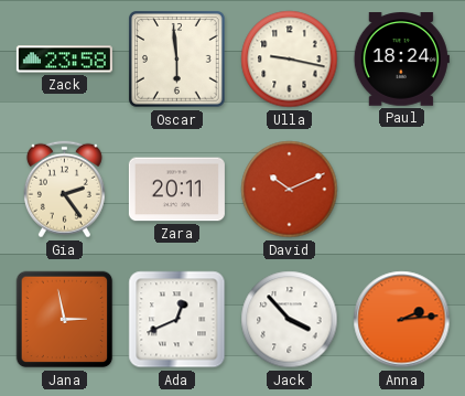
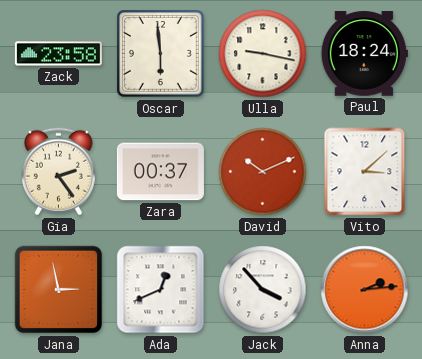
Zara: 20:11 -> 00:37
Vito: none -> 3:08
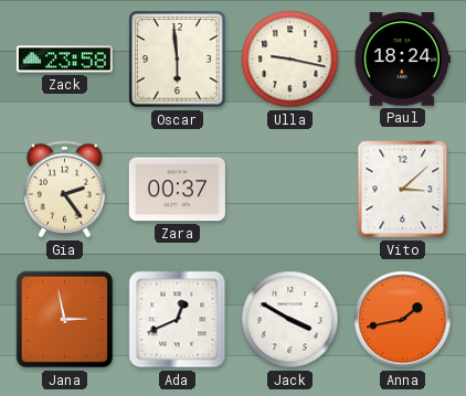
David: 10:11 -> none
Jack: 3:53 -> 3:50
Anna: 2:14 -> 1:43
